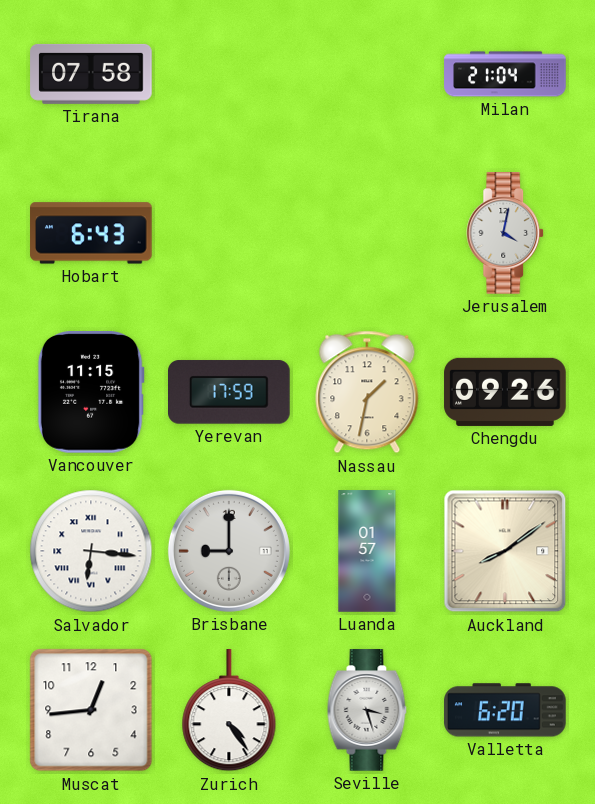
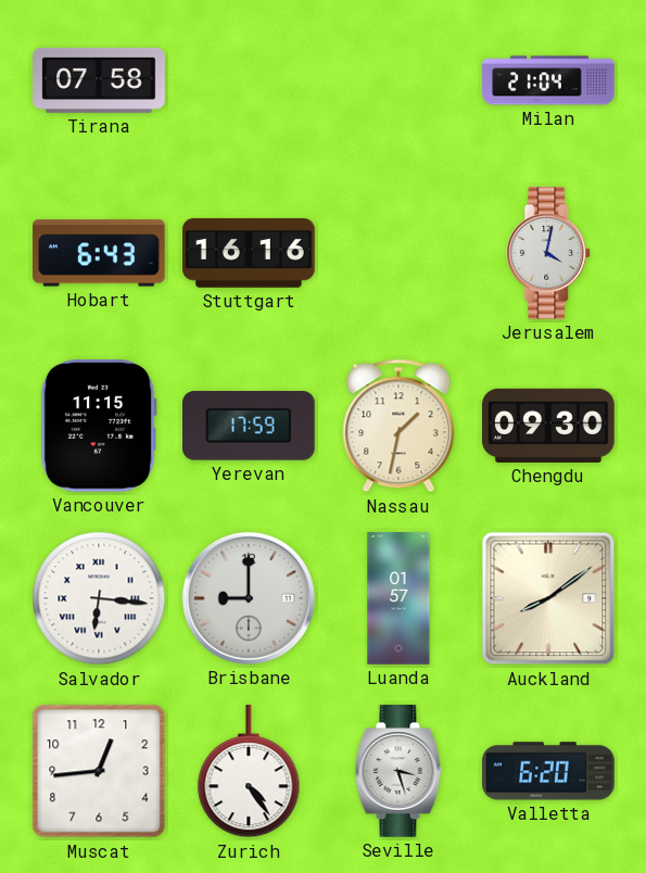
Stuttgart: none -> 16:16
Chengdu: 09:26 -> 09:30
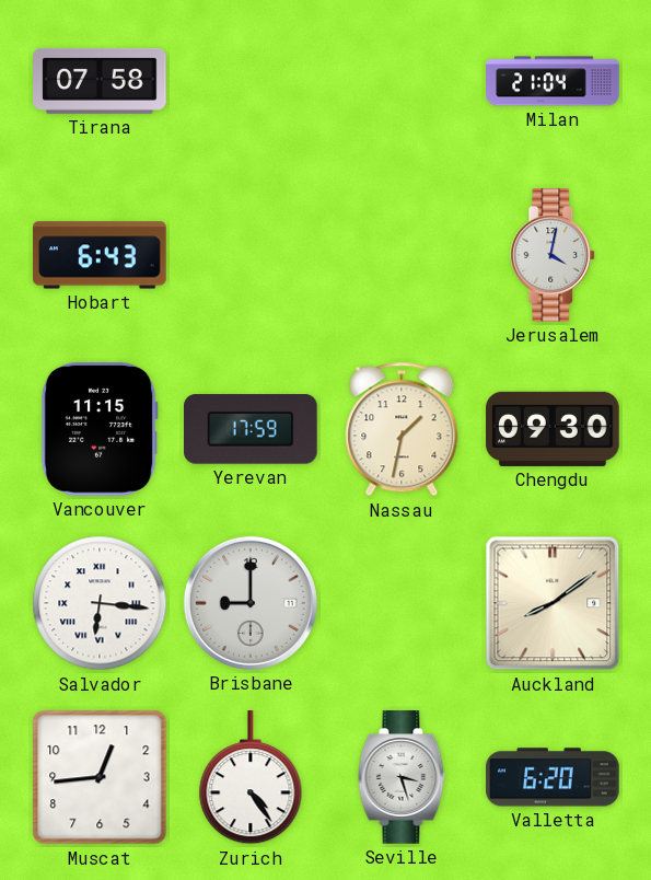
Stuttgart: 16:16 -> none
Luanda: 01:57 -> none
